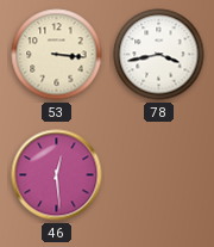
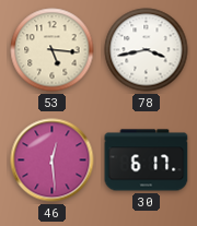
53: 3:16 -> 5:16
30: none -> 6:17
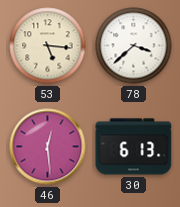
78: 3:43 -> 3:38
30: 6:17 -> 6:13
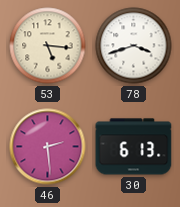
78: 3:38 -> 3:42
46: 12:29 -> 2:29
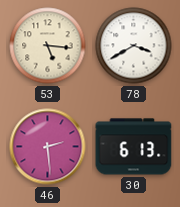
78: 3:42 -> 3:40
